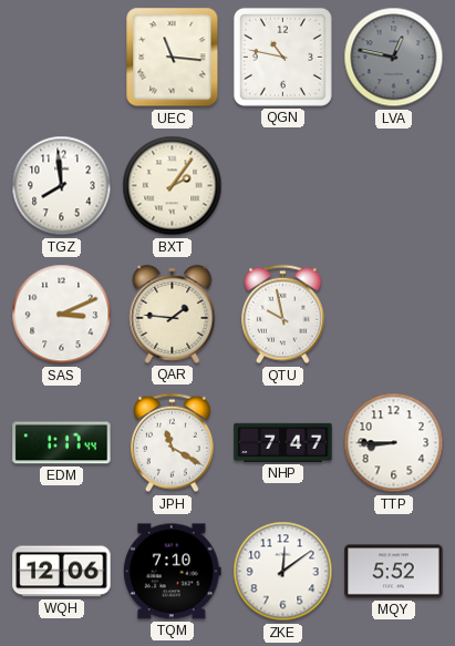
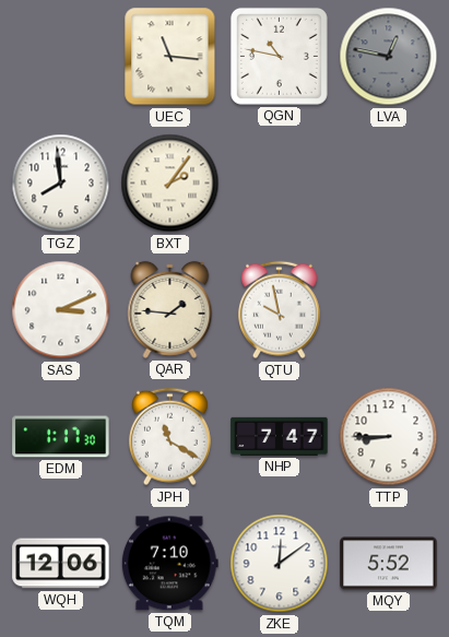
EDM: 1:17:44 -> 1:17:30
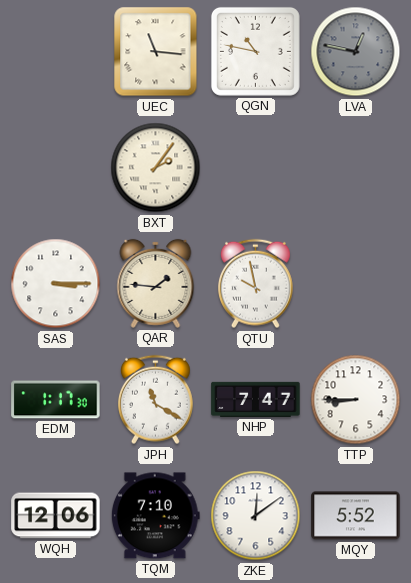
TGZ: 7:59 -> none
SAS: 3:11 -> 3:15
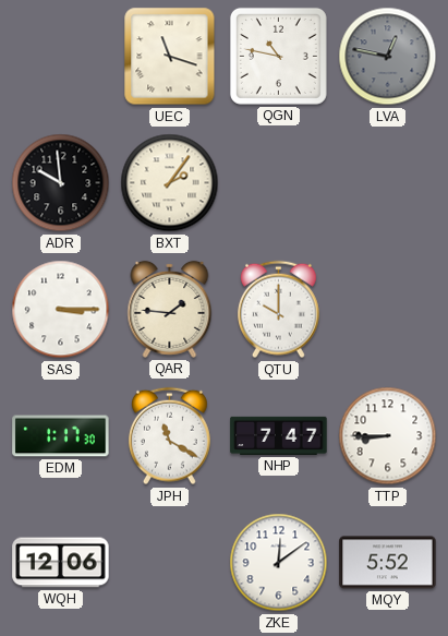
UEC: 11:16 -> 11:18
ADR: none -> 9:59
QTU: 9:58 -> 10:00
TQM: 7:10 -> none
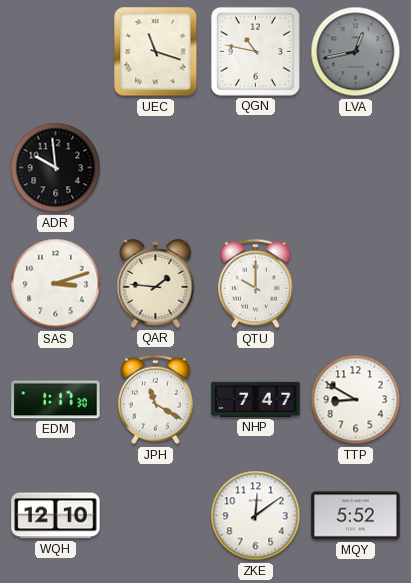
LVA: 12:47 -> 12:43
BXT: 2:06 -> none
SAS: 3:15 -> 3:12
TTP: 8:45 -> 8:50
WQH: 12:06 -> 12:10
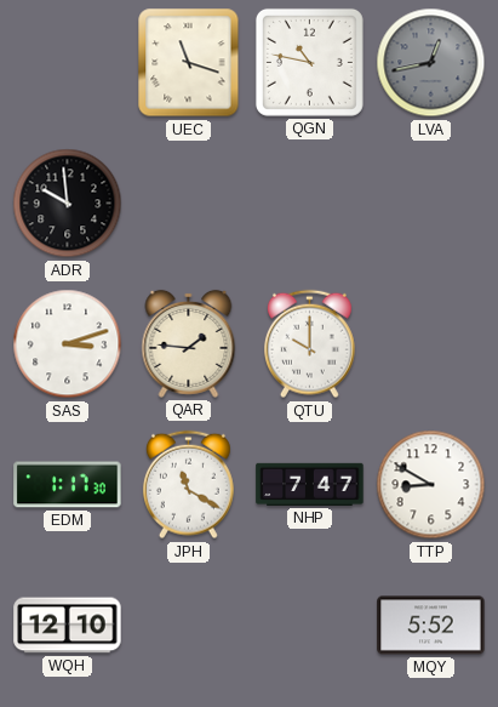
ZKE: 12:09 -> none
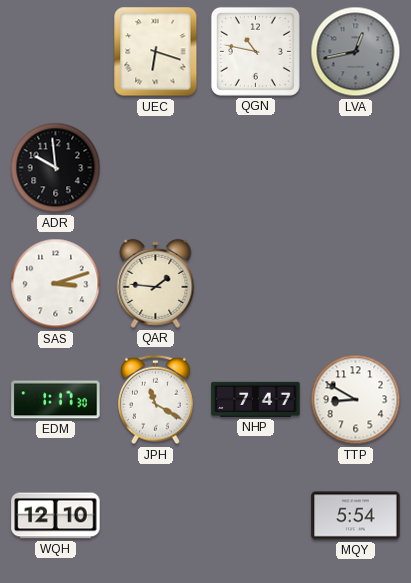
UEC: 11:18 -> 6:18
QTU: 10:00 -> none
MQY: 5:52 -> 5:54
